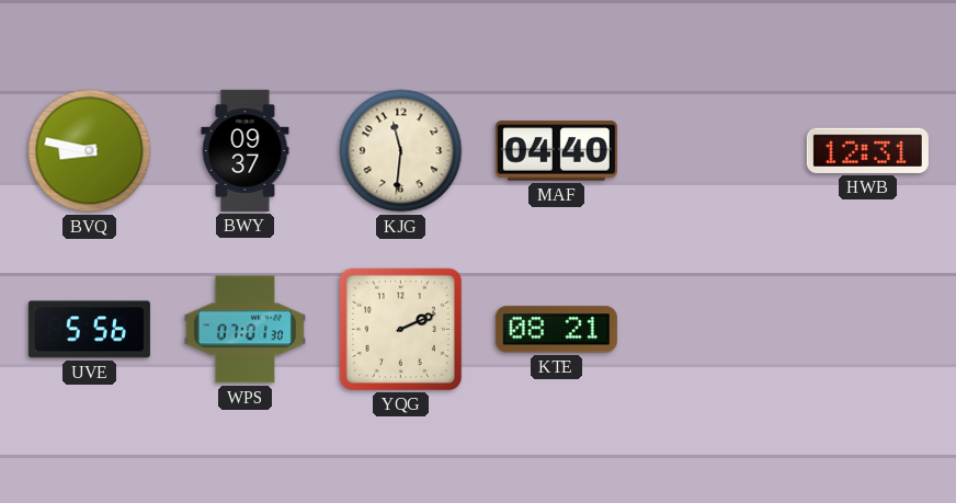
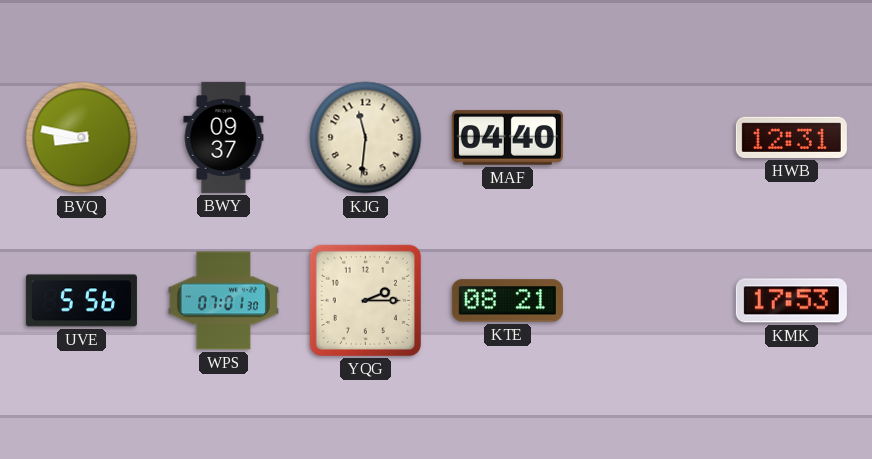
YQG: 2:11 -> 2:15
KMK: none -> 17:53
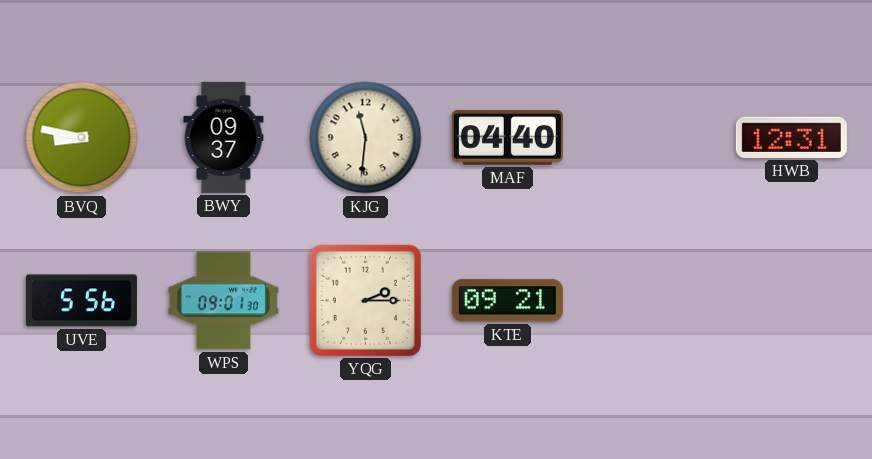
WPS: 07:01 -> 09:01
KTE: 08:21 -> 09:21
KMK: 17:53 -> none
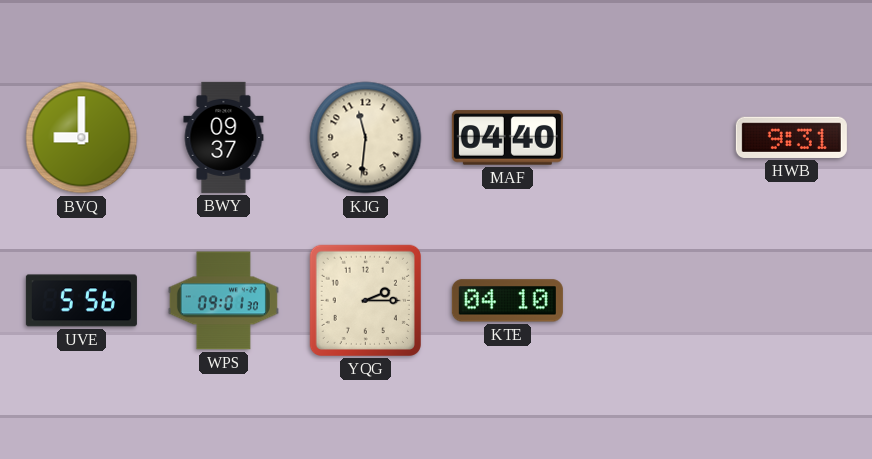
BVQ: 8:47 -> 9:00
HWB: 12:31 -> 9:31
KTE: 09:21 -> 04:10
